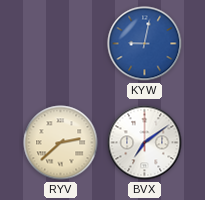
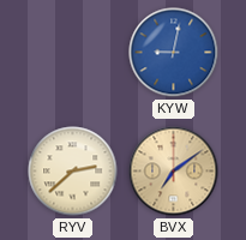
BVX dial: white -> champagne
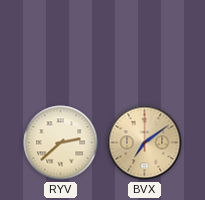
KYW: 9:02 -> none
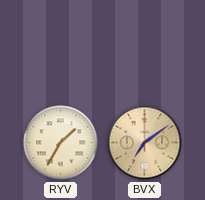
RYV: 2:38 -> 1:35
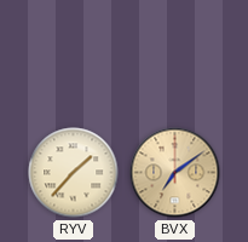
RYV: 1:35 -> 1:37
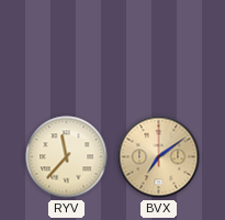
RYV: 1:37 -> 11:37
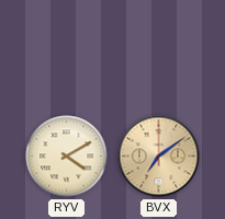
RYV: 11:37 -> 4:10
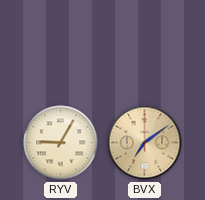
RYV: 4:10 -> 9:05
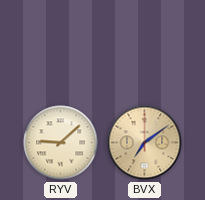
RYV: 9:05 -> 9:08
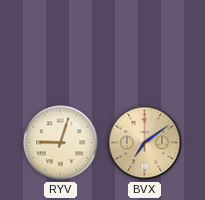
RYV: 9:08 -> 9:03
